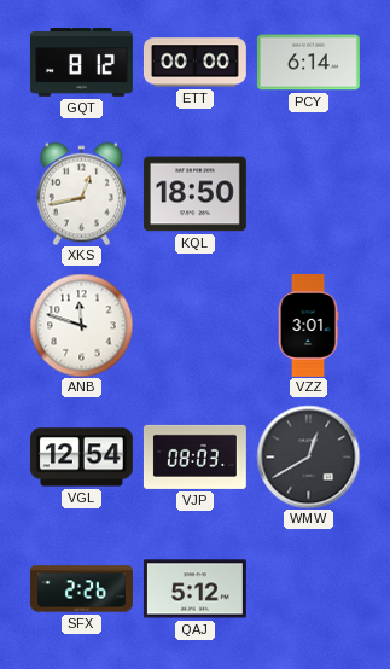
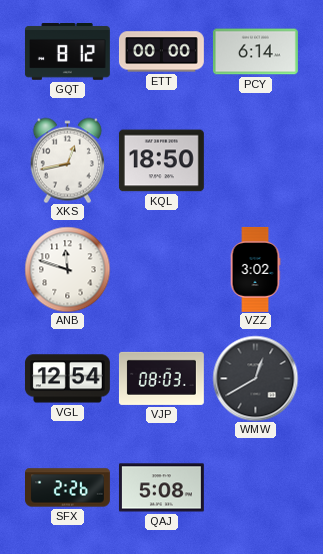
VZZ: 3:01 -> 3:02
QAJ: 5:12 -> 5:08
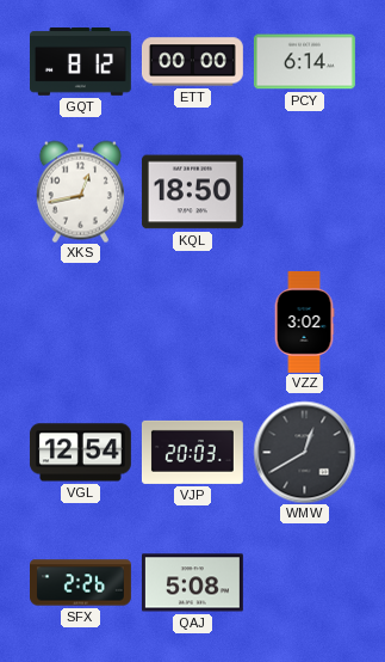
ANB: 11:48 -> none
VJP: 08:03 -> 20:03
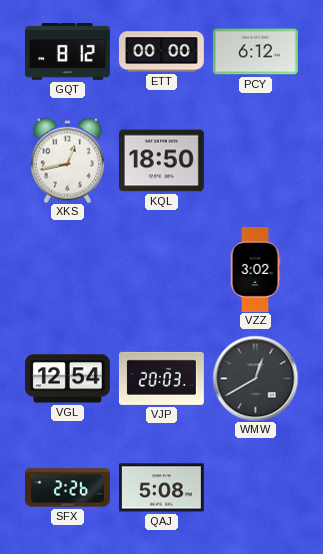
PCY: 6:14 -> 6:12
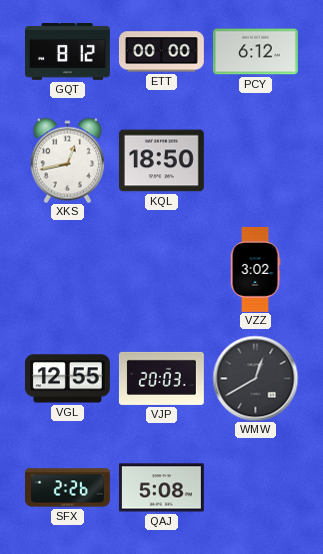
VGL: 12:54 -> 12:55
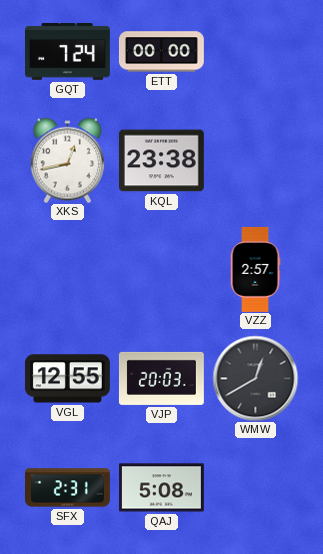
GQT: 8:12 -> 7:24
PCY: 6:12 -> none
KQL: 18:50 -> 23:38
VZZ: 3:02 -> 2:57
SFX: 2:26 -> 2:31
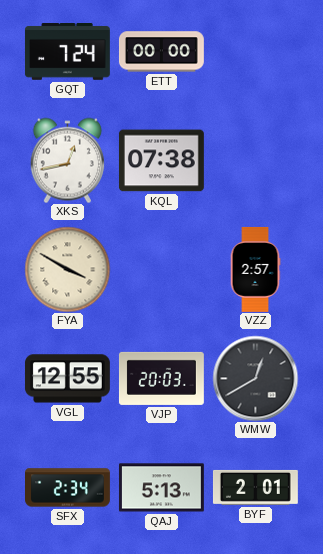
KQL: 23:38 -> 07:38
FYA: none -> 3:50
SFX: 2:31 -> 2:34
QAJ: 5:08 -> 5:13
BYF: none -> 2:01
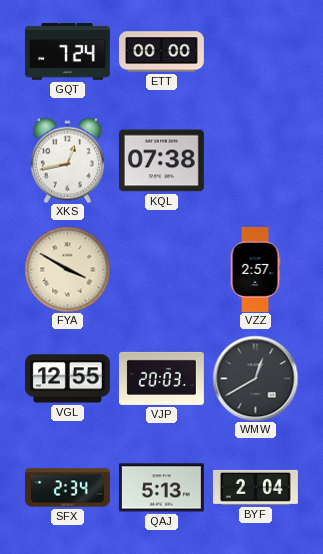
BYF: 2:01 -> 2:04
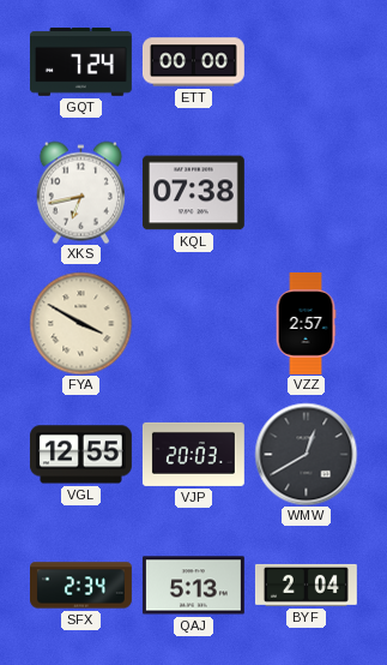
XKS: 12:43 -> 6:43
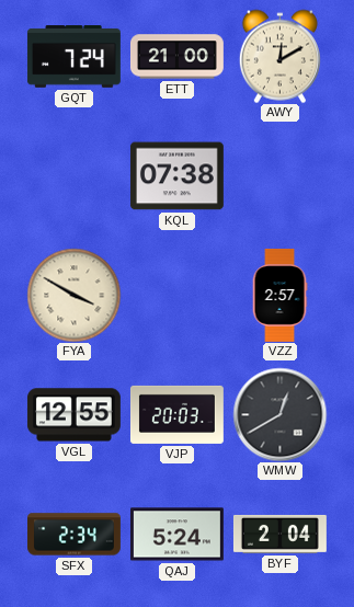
ETT: 00:00 -> 21:00
AWY: none -> 12:10
XKS: 6:43 -> none
QAJ: 5:13 -> 5:24
